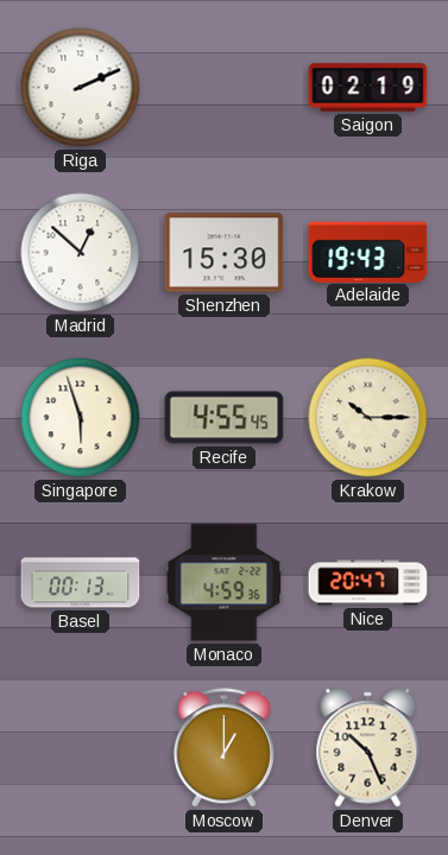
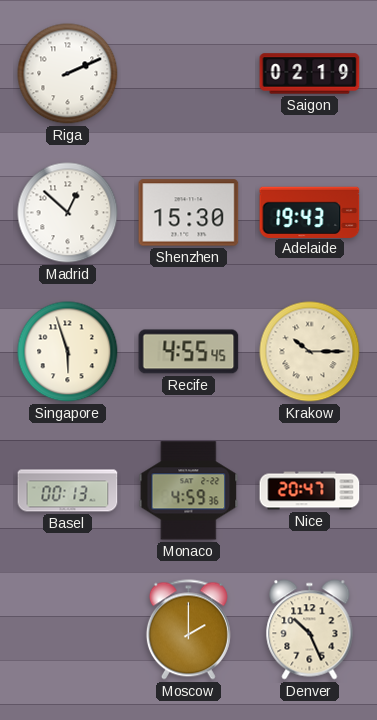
Moscow: 1:00 -> 2:00
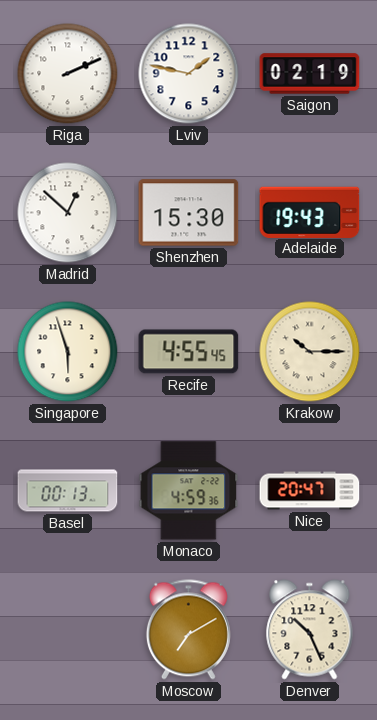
Lviv: none -> 1:47
Moscow: 2:00 -> 7:10
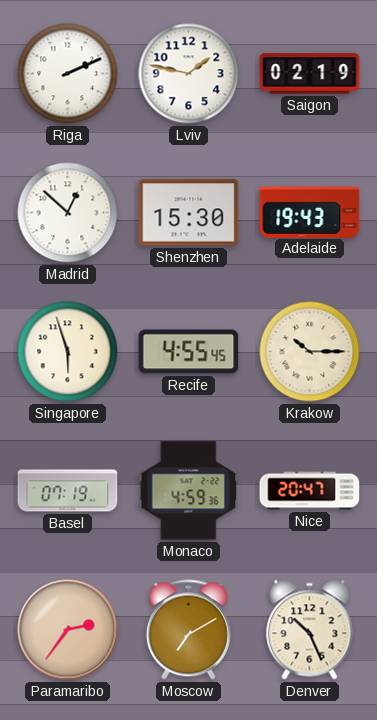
Basel: 00:13 -> 07:19
Paramaribo: none -> 2:36
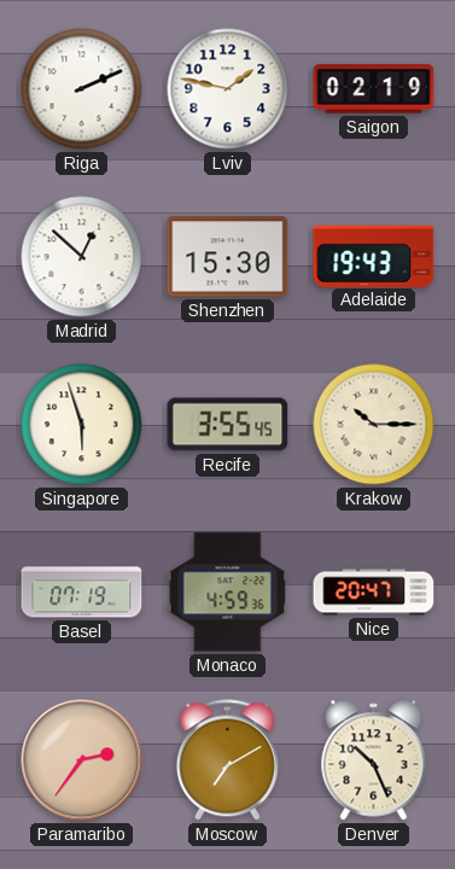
Recife: 4:55 -> 3:55
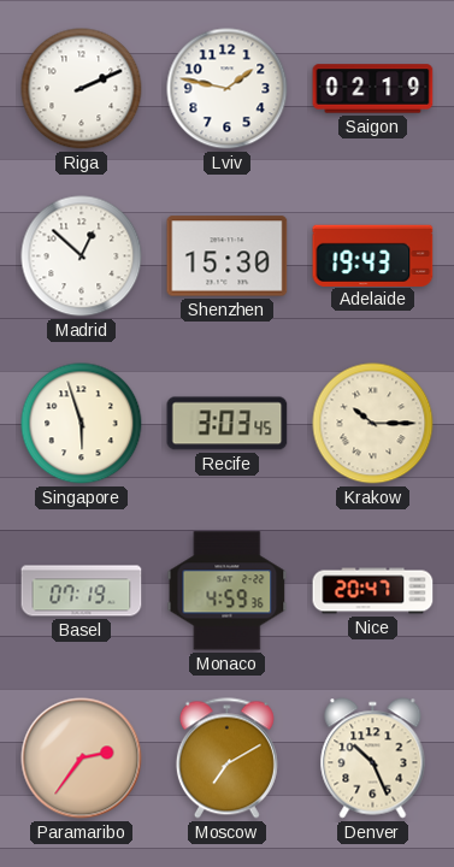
Recife: 3:55 -> 3:03
